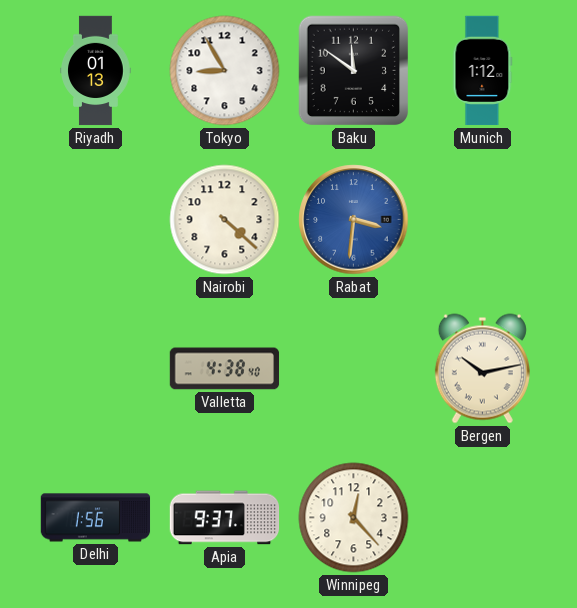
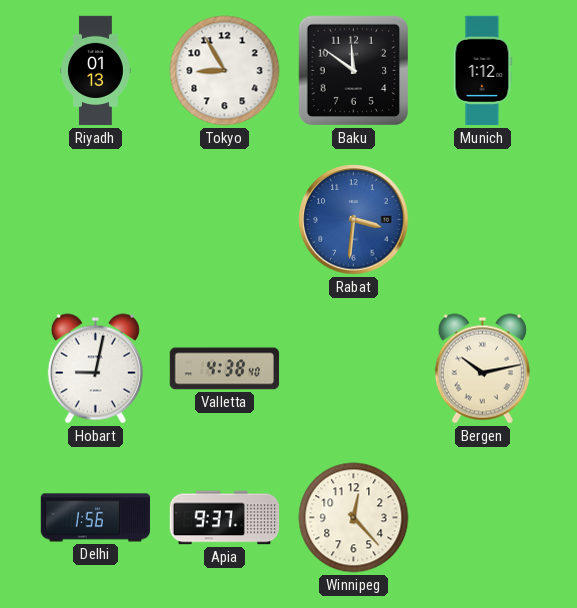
Nairobi: 4:22 -> none
Hobart: none -> 9:02
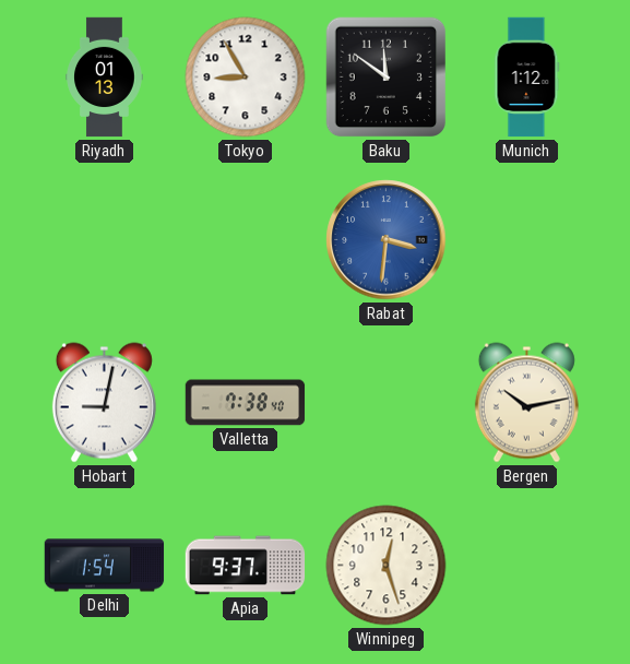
Valletta: 4:38 -> 7:38
Delhi: 1:56 -> 1:54
Winnipeg: 12:23 -> 12:27
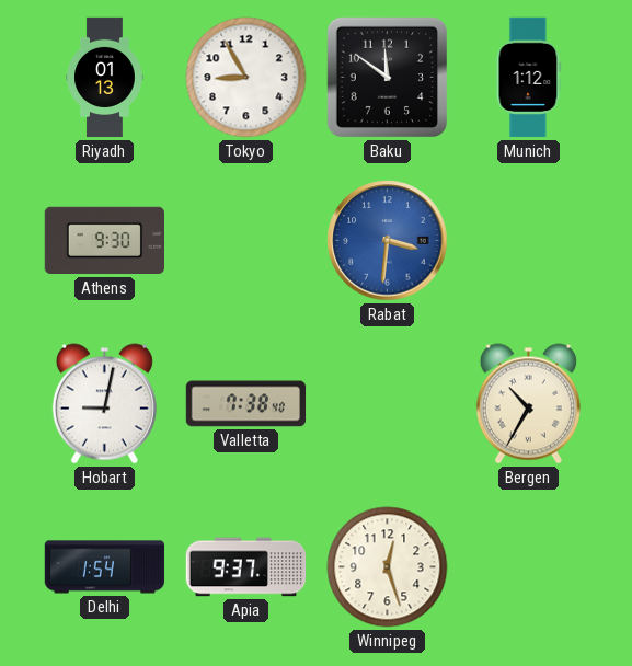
Athens: none -> 9:30
Bergen: 10:13 -> 10:35
